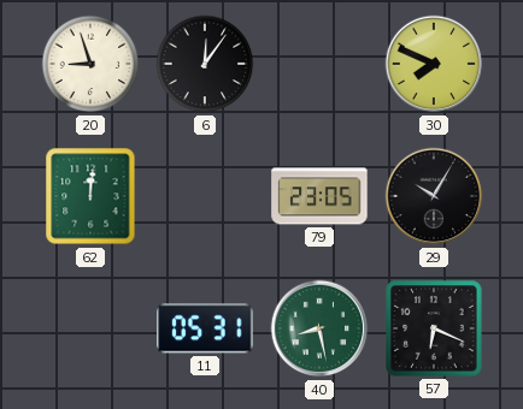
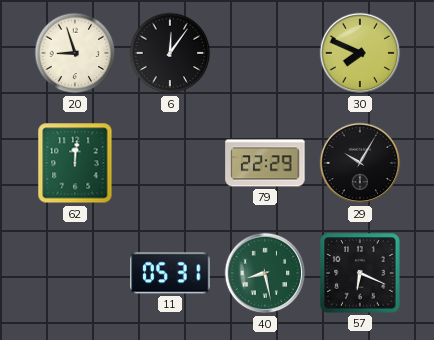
79: 23:05 -> 22:29
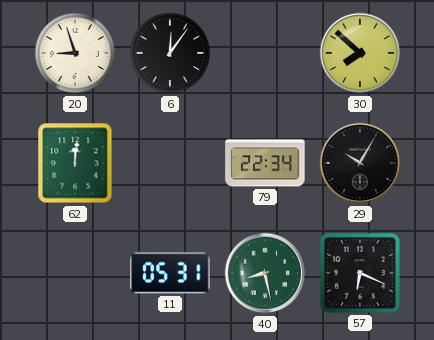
30: 7:49 -> 7:52
79: 22:29 -> 22:34
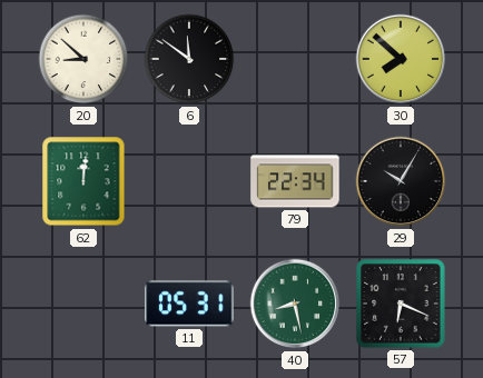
20: 8:57 -> 8:52
6: 12:06 -> 11:51
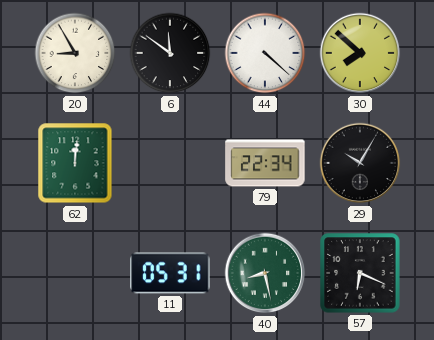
20: 8:52 -> 8:55
44: none -> 4:22
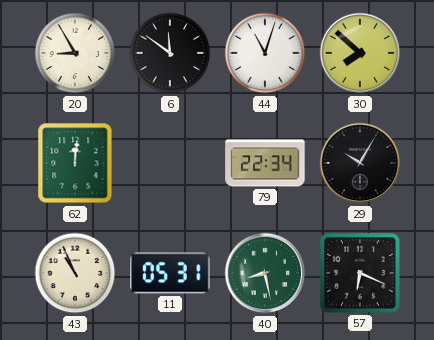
44: 4:22 -> 11:03
43: none -> 10:56
